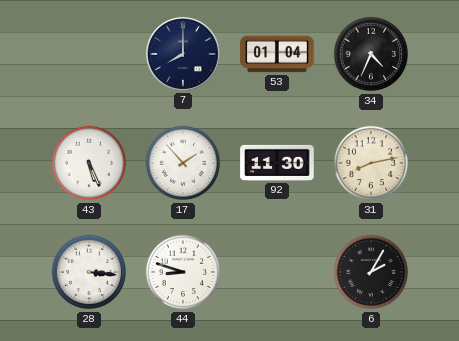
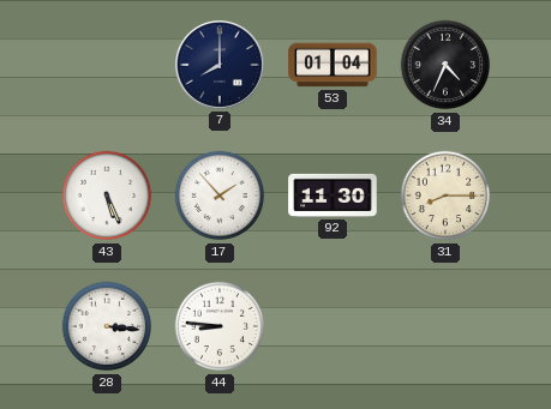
31: 8:13 -> 8:15
44: 8:48 -> 8:46
6: 2:05 -> none
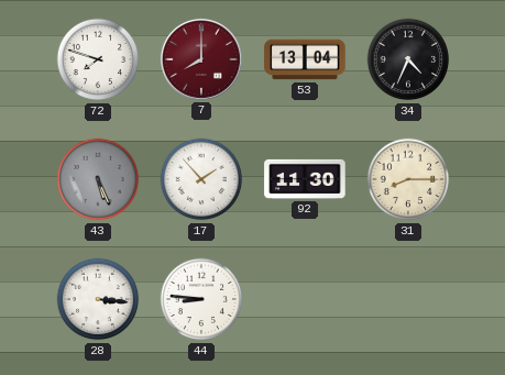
72: none -> 7:48
7 dial: navy -> burgundy
53: 01:04 -> 13:04
43 dial: white -> grey
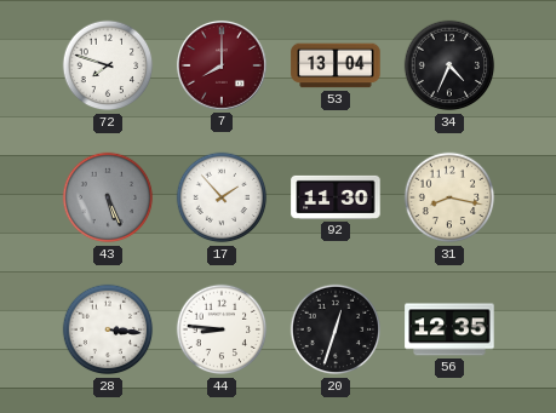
31: 8:15 -> 8:17
20: none -> 12:33
56: none -> 12:35
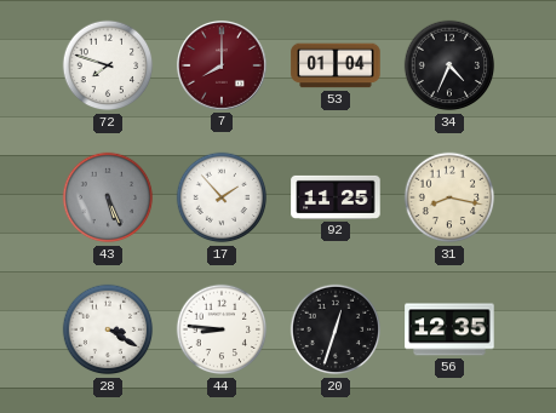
53: 13:04 -> 01:04
92: 11:30 -> 11:25
28: 3:16 -> 3:20
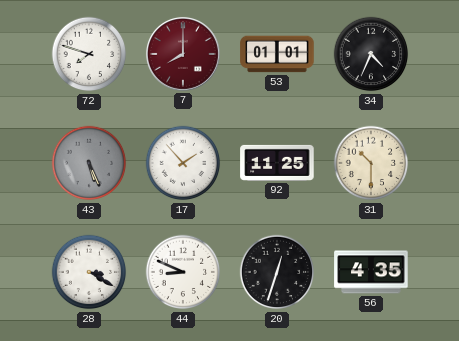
53: 01:04 -> 01:01
31: 8:17 -> 10:30
44: 8:46 -> 8:49
56: 12:35 -> 4:35
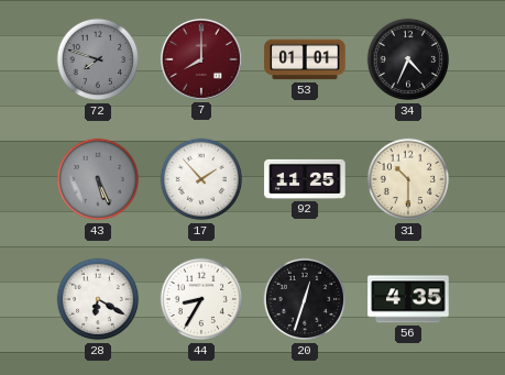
72 dial: white -> grey
28: 3:20 -> 6:20
44: 8:49 -> 8:35
